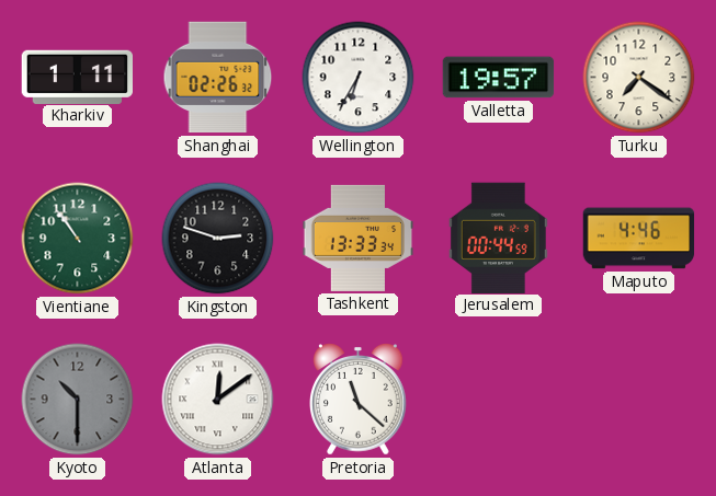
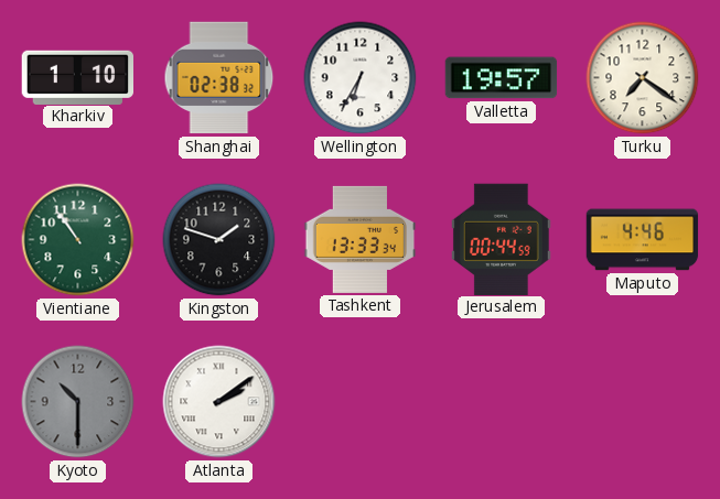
Kharkiv: 1:11 -> 1:10
Shanghai: 02:26 -> 02:38
Kingston: 2:48 -> 1:48
Atlanta: 12:09 -> 2:09
Pretoria: 11:22 -> none
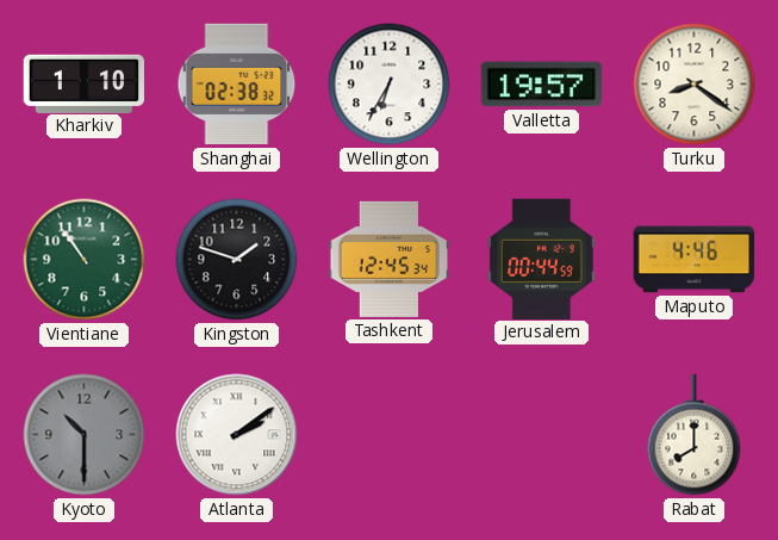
Turku: 7:21 -> 8:21
Tashkent: 13:33 -> 12:45
Rabat: none -> 8:00
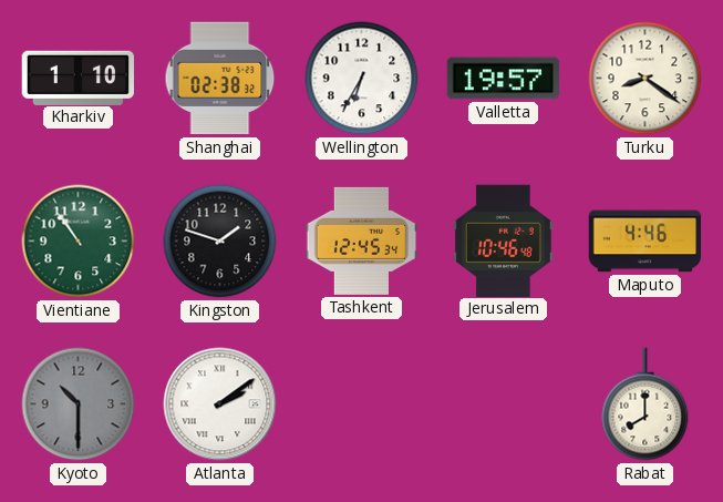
Jerusalem: 00:44 -> 10:46
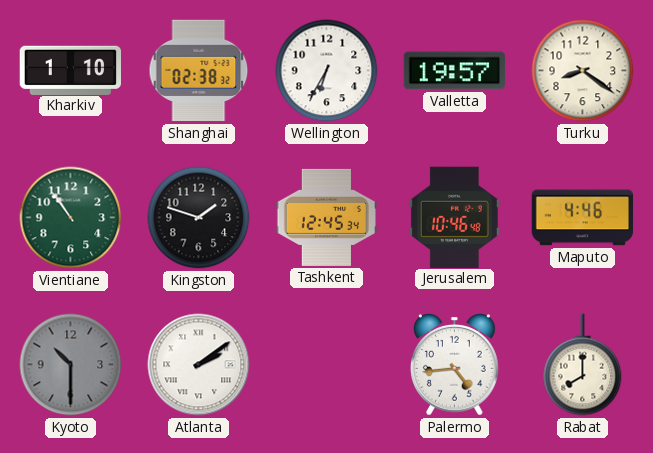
Palermo: none -> 4:44
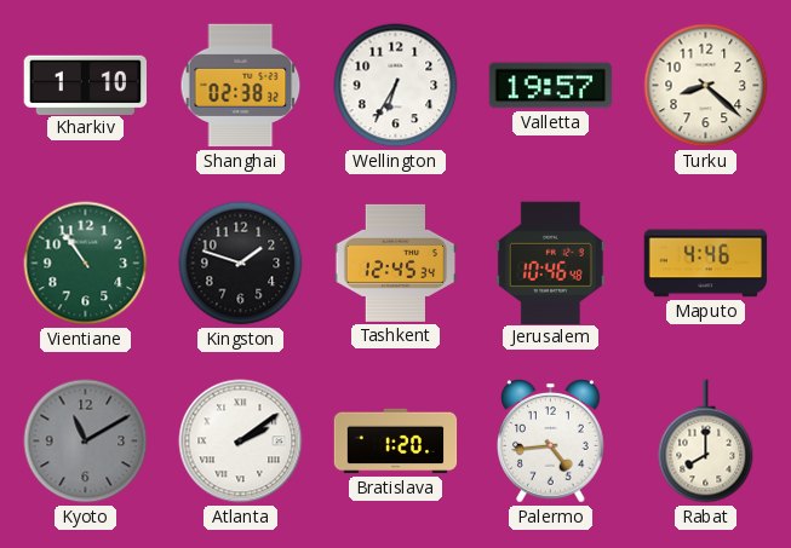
Turku: 8:21 -> 8:22
Kyoto: 10:30 -> 11:10
Bratislava: none -> 1:20
